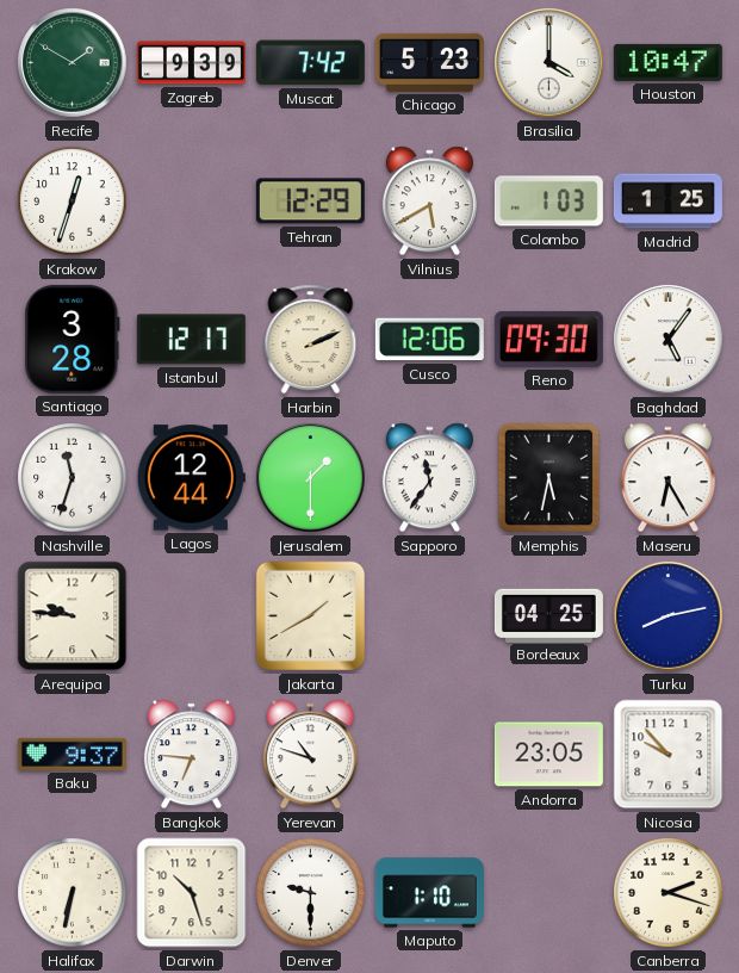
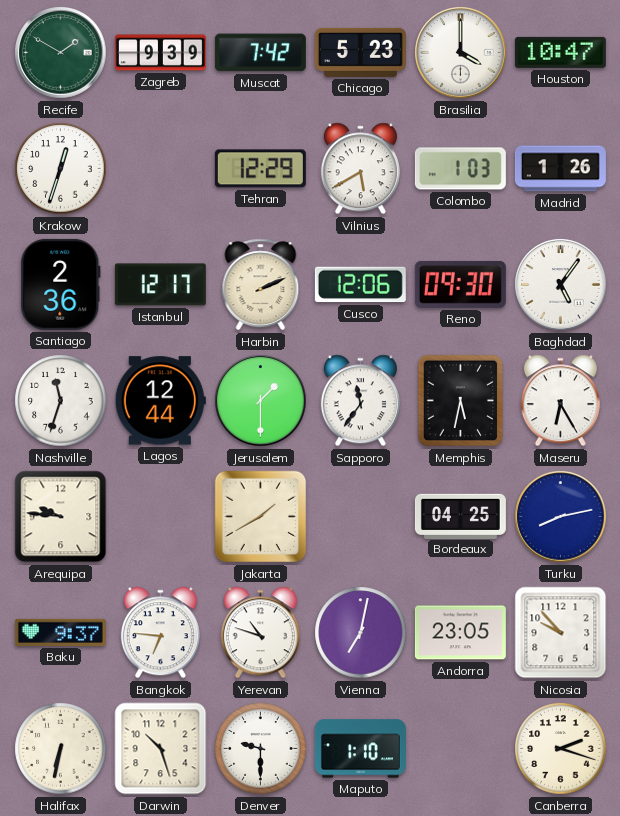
Madrid: 1:25 -> 1:26
Santiago: 3:28 -> 2:36
Vienna: none -> 7:02
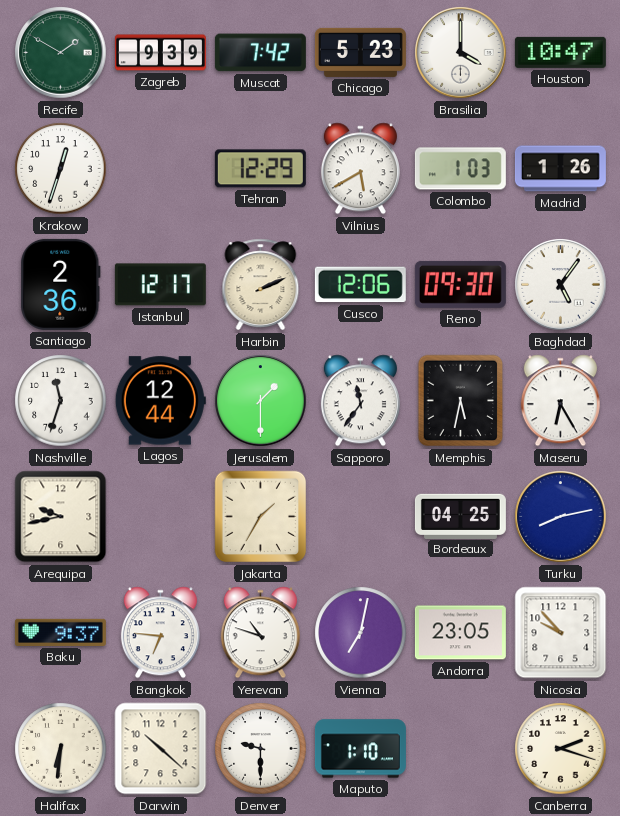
Arequipa: 9:46 -> 9:43
Jakarta: 1:40 -> 1:35
Halifax: 6:32 -> 6:31
Darwin: 10:27 -> 10:22
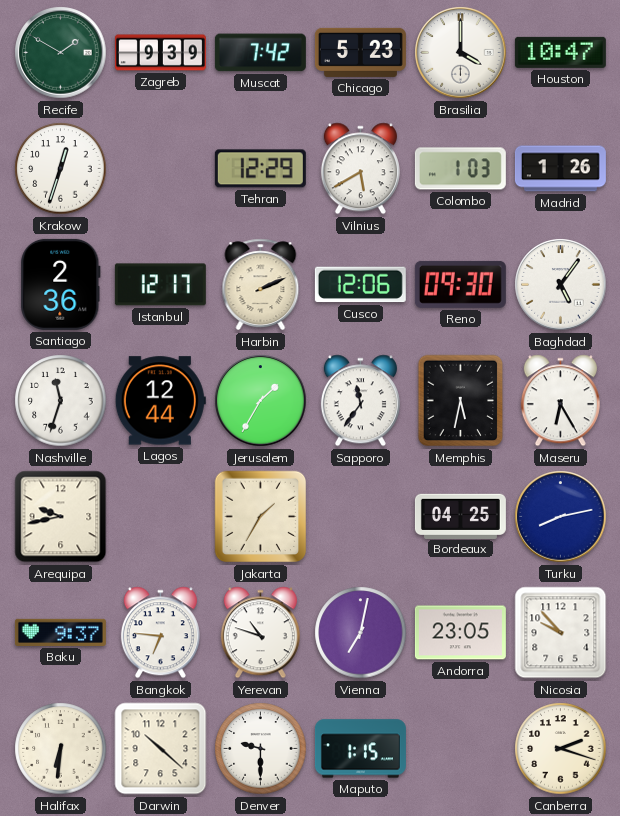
Jerusalem: 1:30 -> 1:35
Maputo: 1:10 -> 1:15
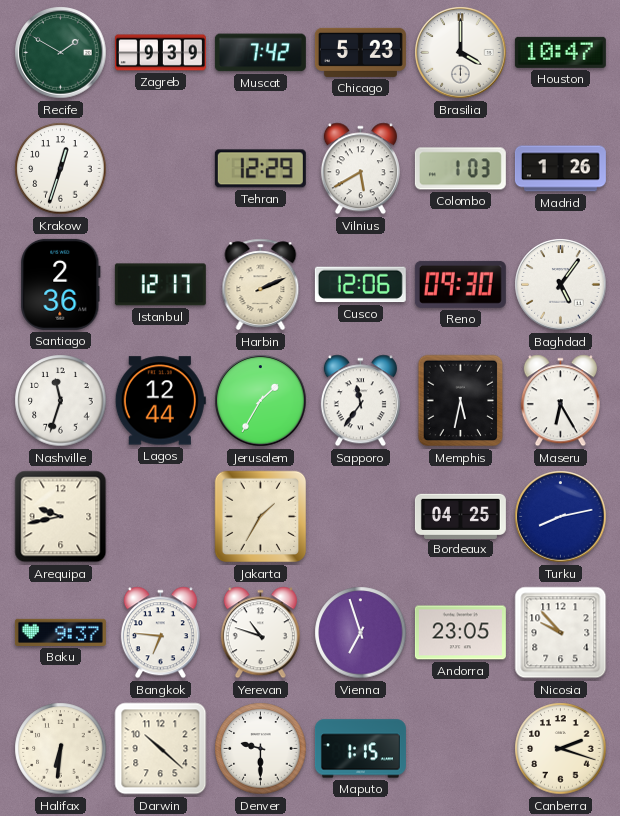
Vienna: 7:02 -> 6:57
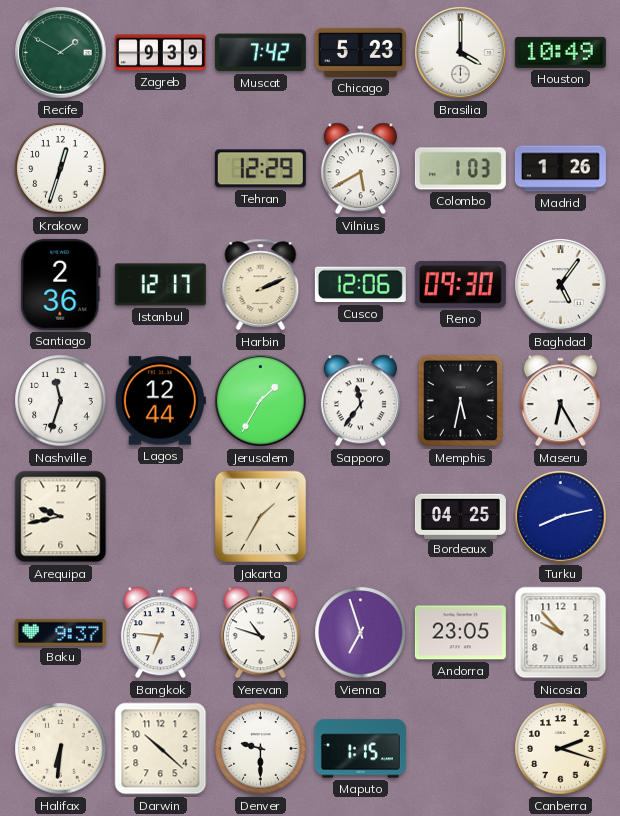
Houston: 10:47 -> 10:49
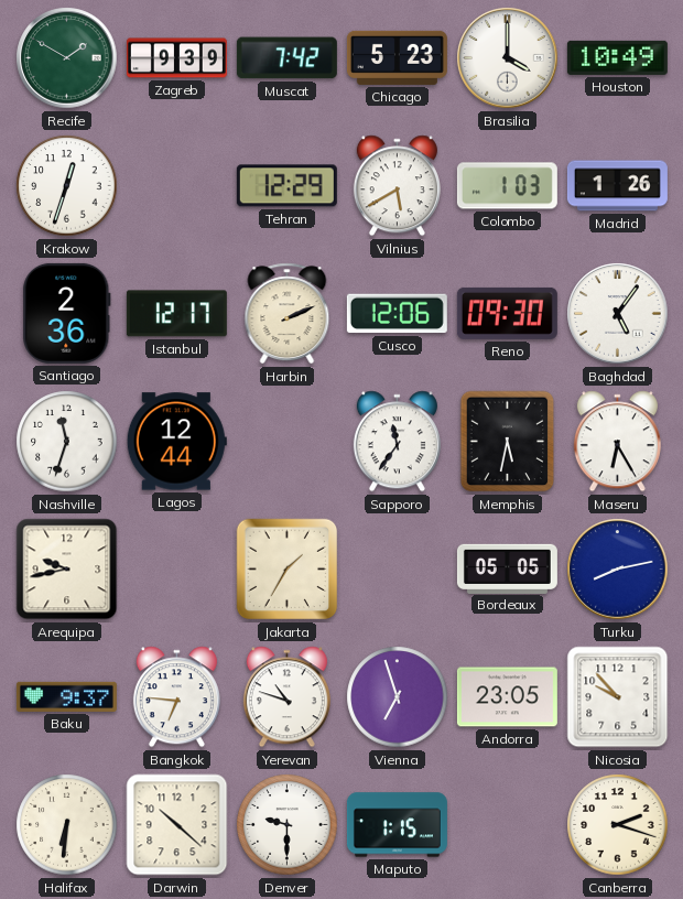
Jerusalem: 1:35 -> none
Bordeaux: 04:25 -> 05:05
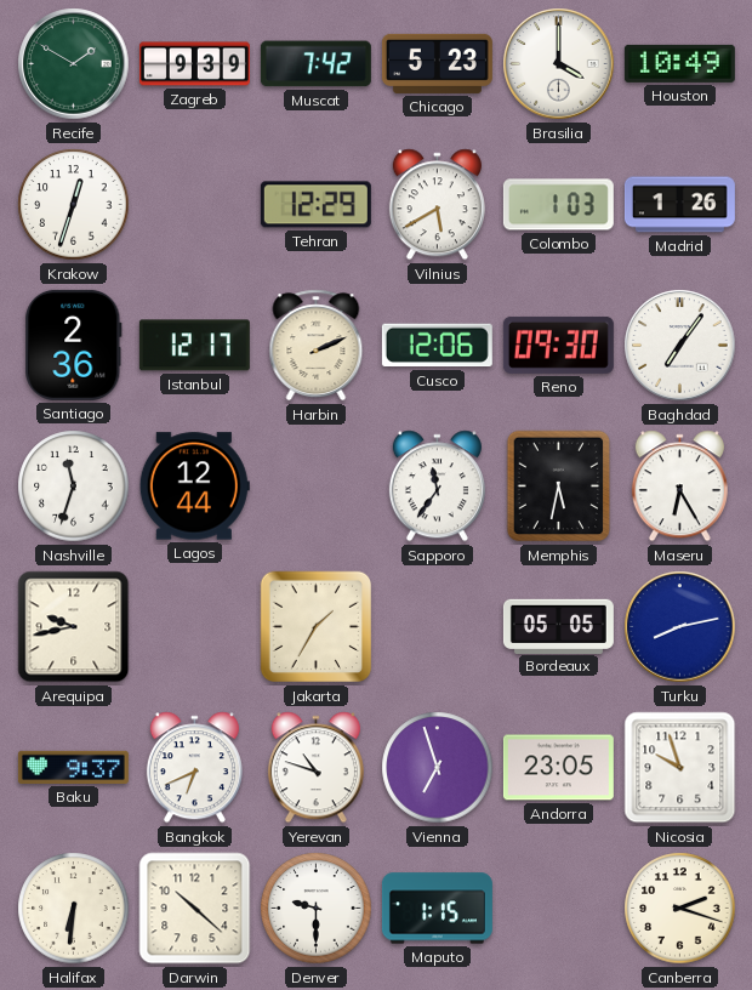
Baghdad: 5:06 -> 7:06
Bangkok: 6:46 -> 6:41
Nicosia: 9:53 -> 9:57
